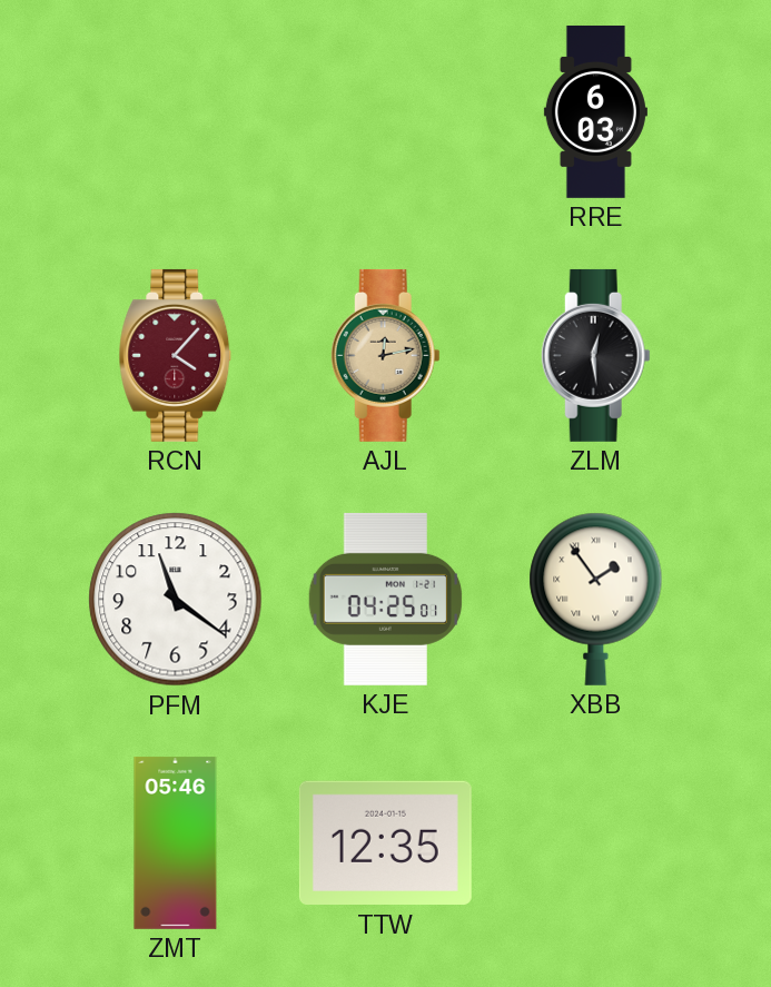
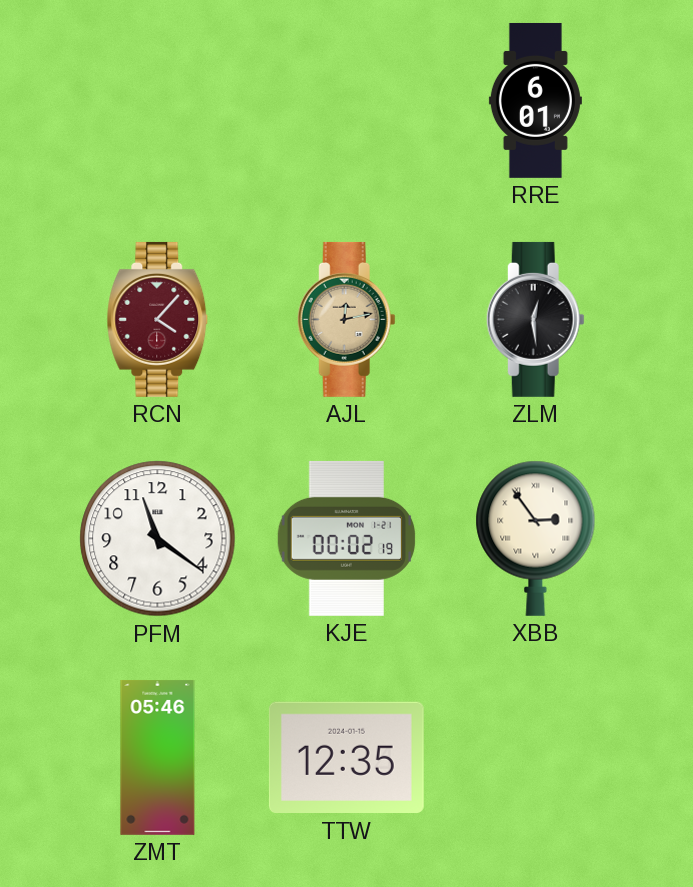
RRE: 6:03 -> 6:01
KJE: 04:25 -> 00:02
XBB: 1:54 -> 2:54
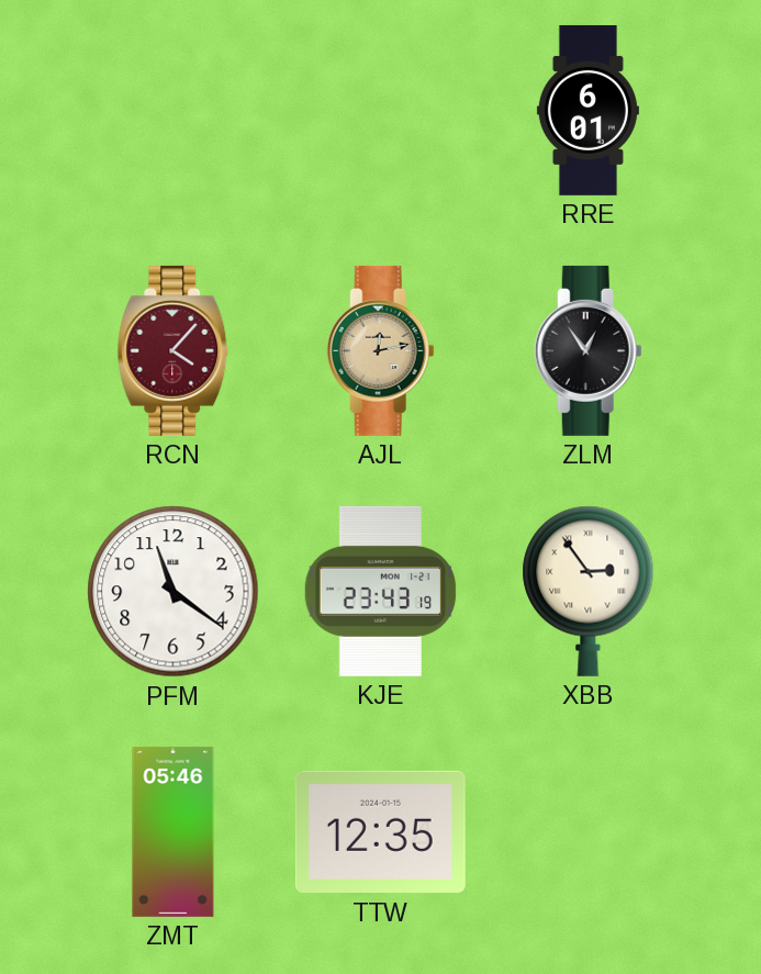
ZLM: 12:29 -> 12:54
KJE: 00:02 -> 23:43
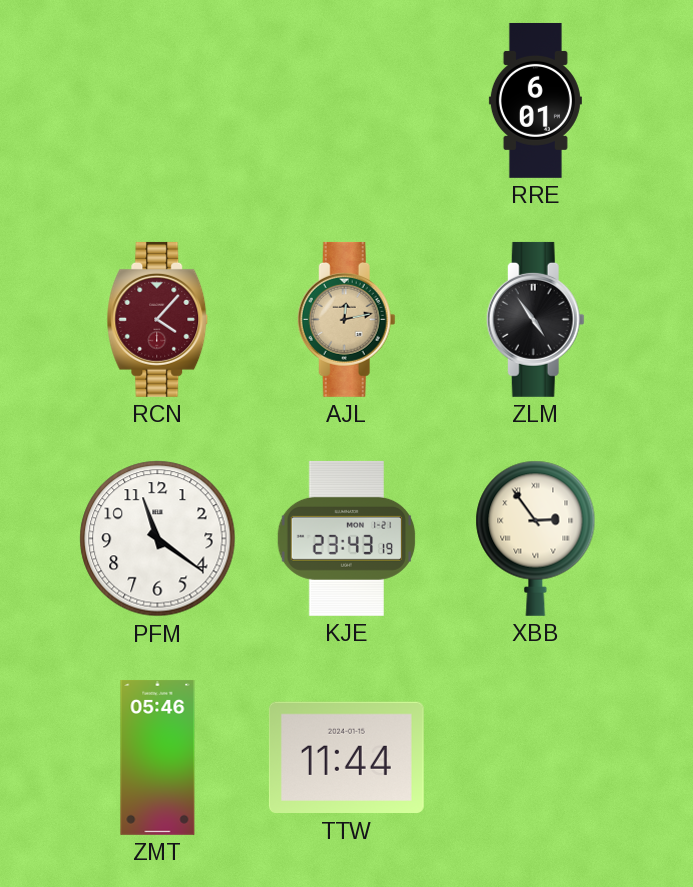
ZLM: 12:54 -> 4:54
TTW: 12:35 -> 11:44
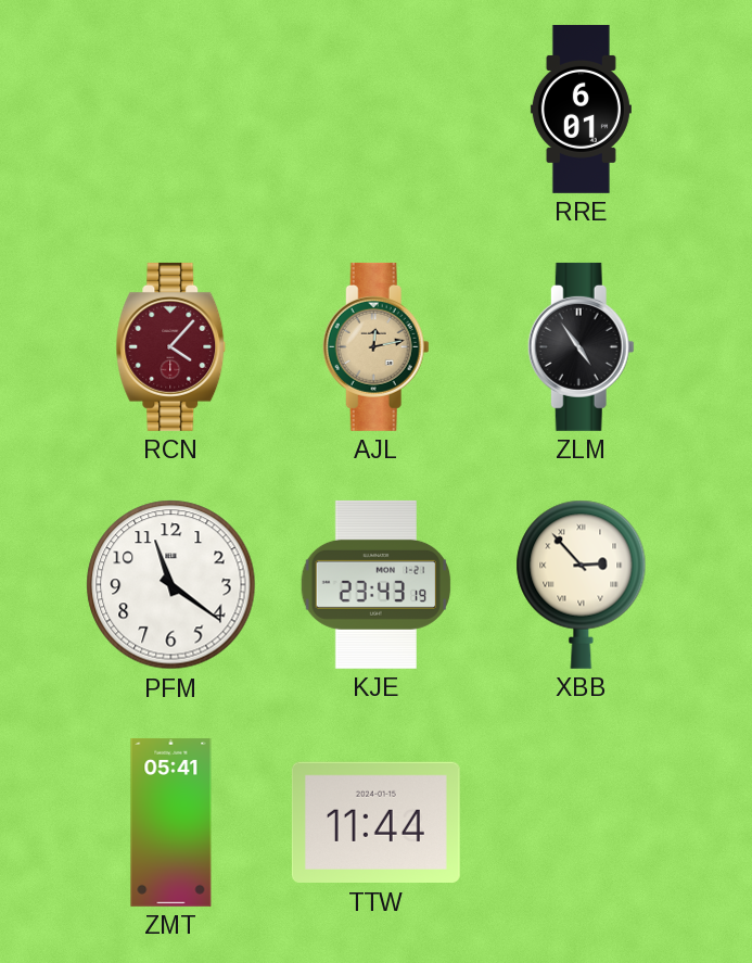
XBB: 2:54 -> 2:53
ZMT: 05:46 -> 05:41
